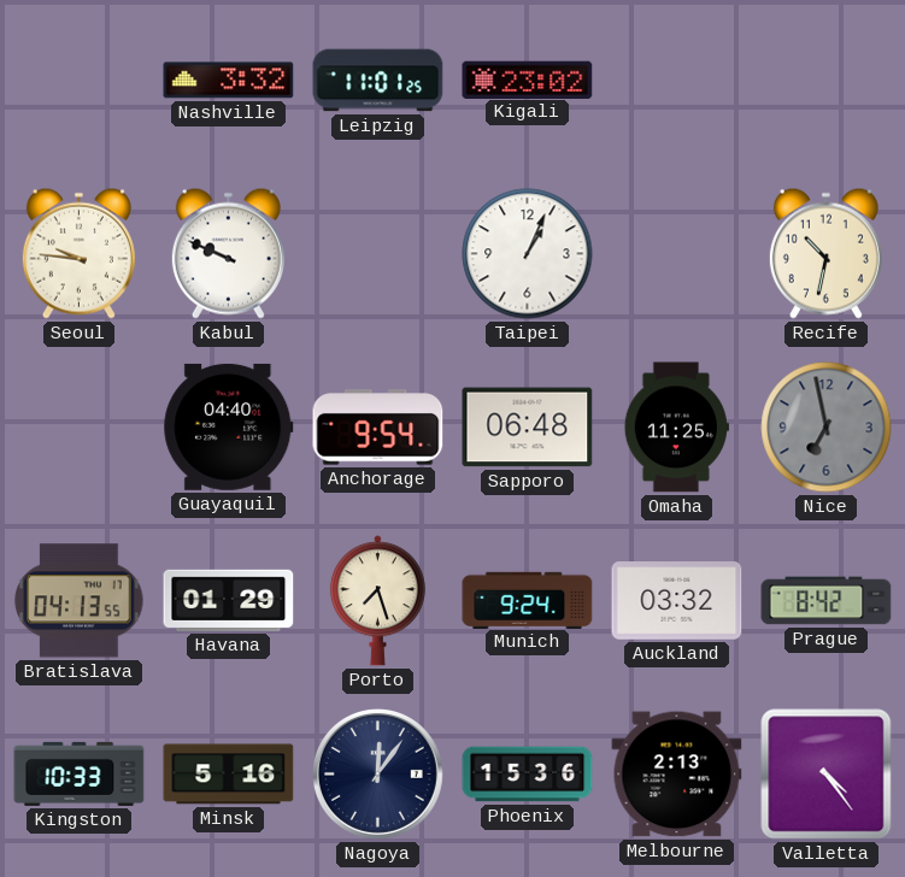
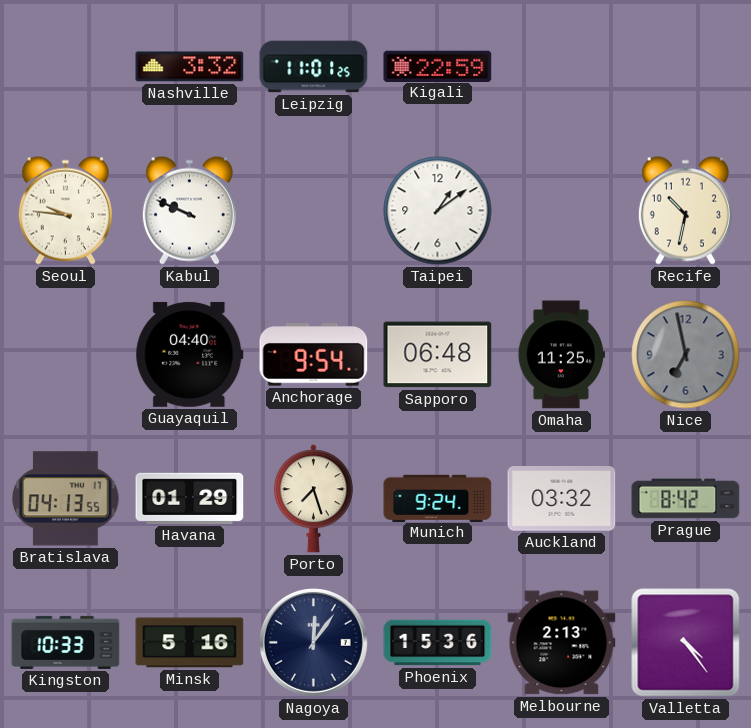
Kigali: 23:02 -> 22:59
Taipei: 1:04 -> 1:09
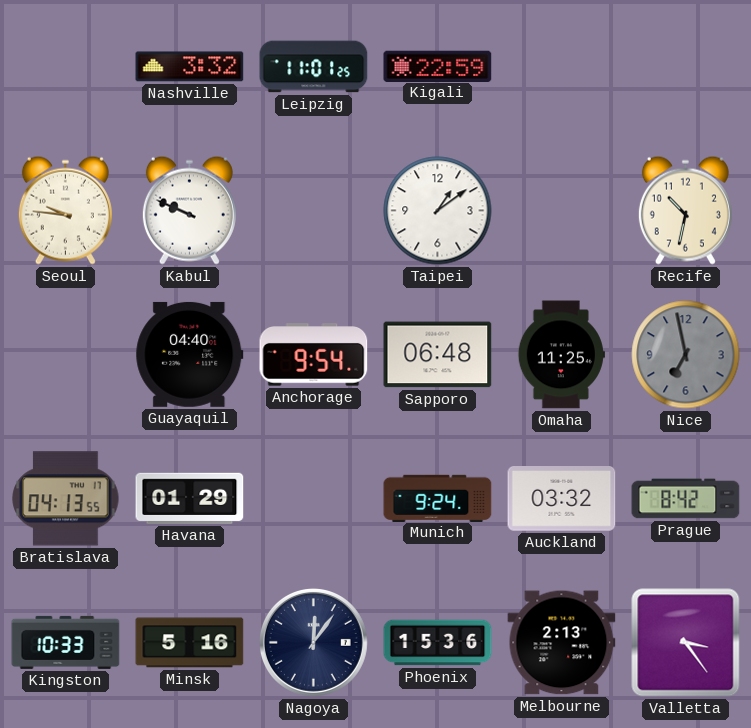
Porto: 7:27 -> none
Valletta: 4:24 -> 3:24
